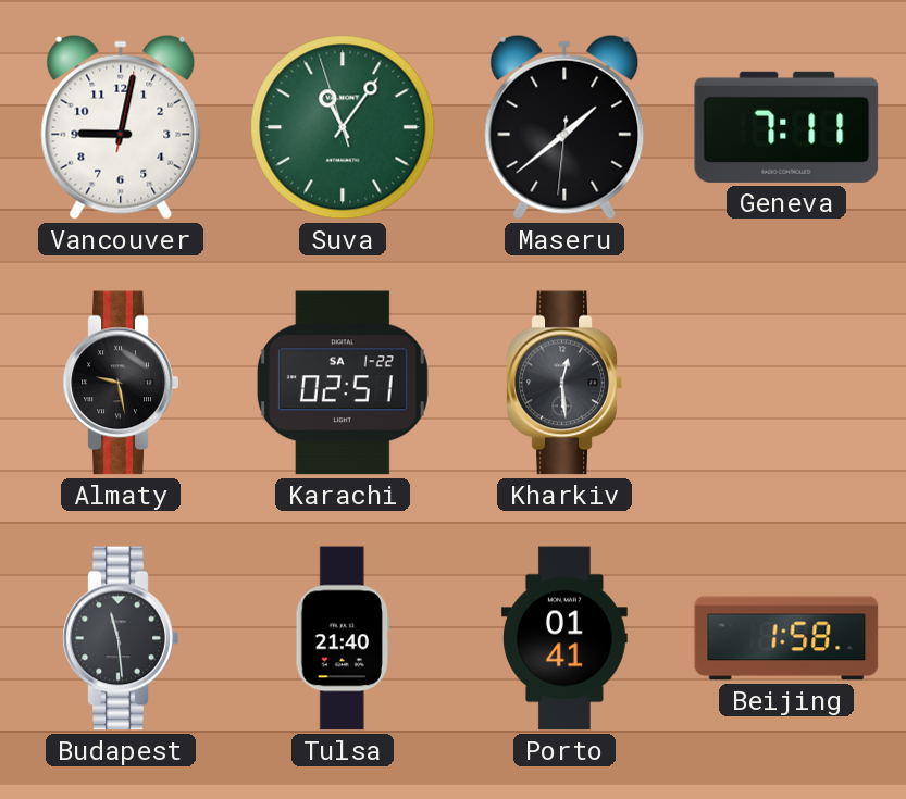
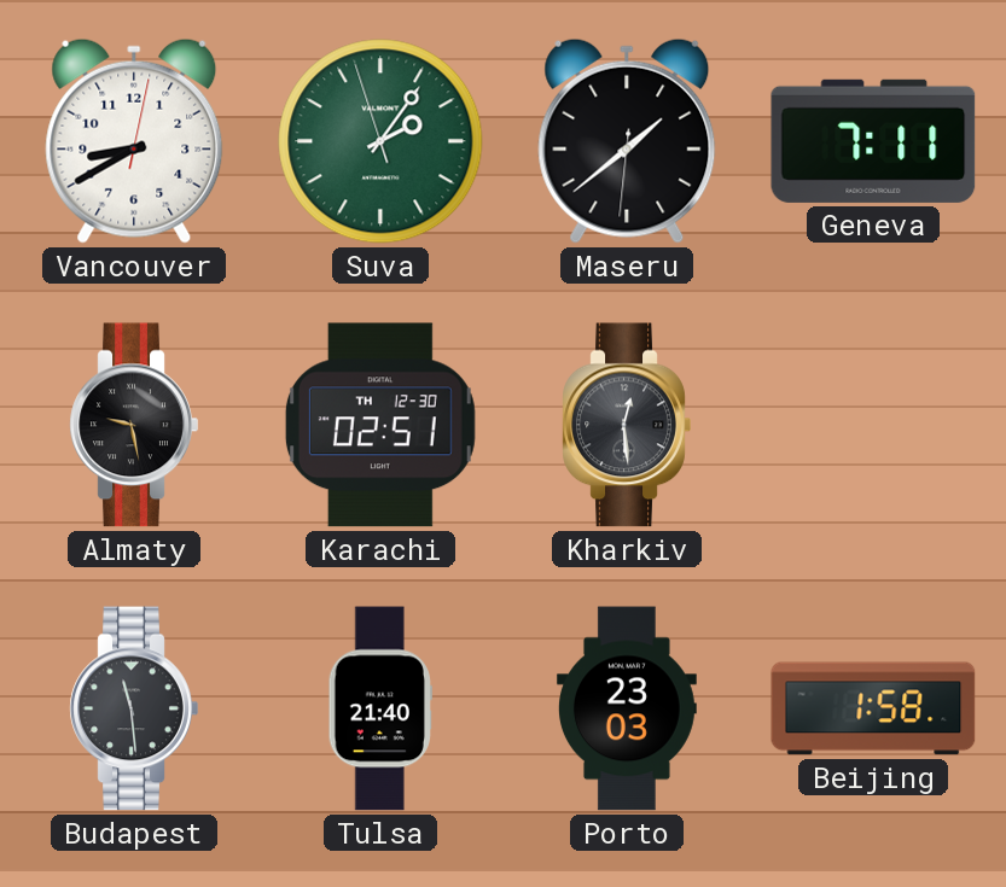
Vancouver: 9:02 -> 8:40
Suva: 11:05 -> 2:05
Karachi date: SA 1-22 -> TH 12-30
Porto: 01:41 -> 23:03
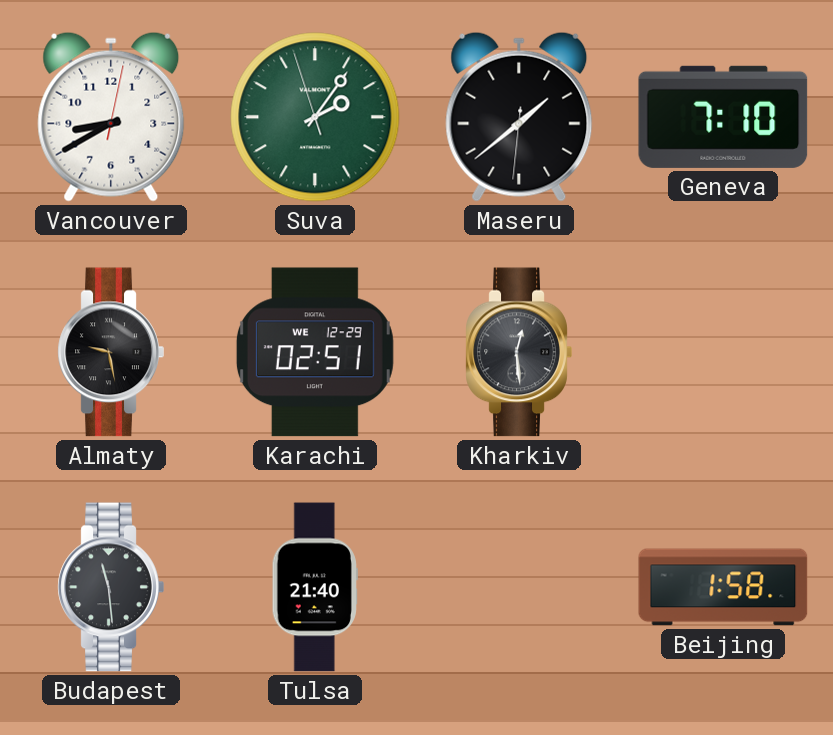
Geneva: 7:11 -> 7:10
Karachi date: TH 12-30 -> WE 12-29
Porto: 23:03 -> none
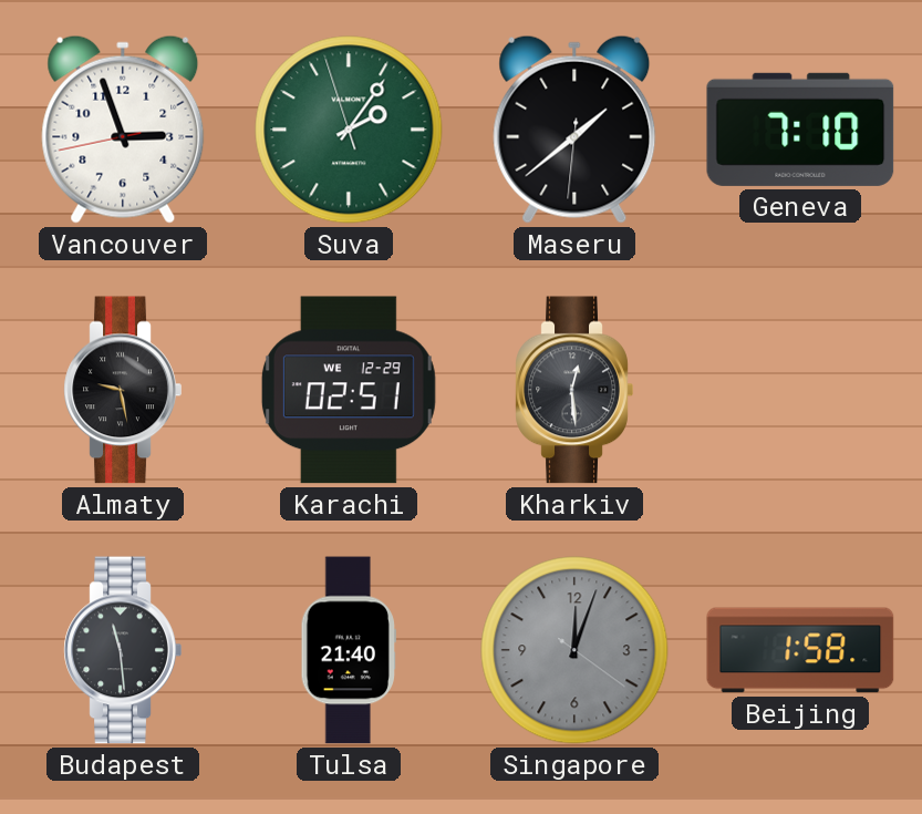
Vancouver: 8:40 -> 2:56
Singapore: none -> 12:03
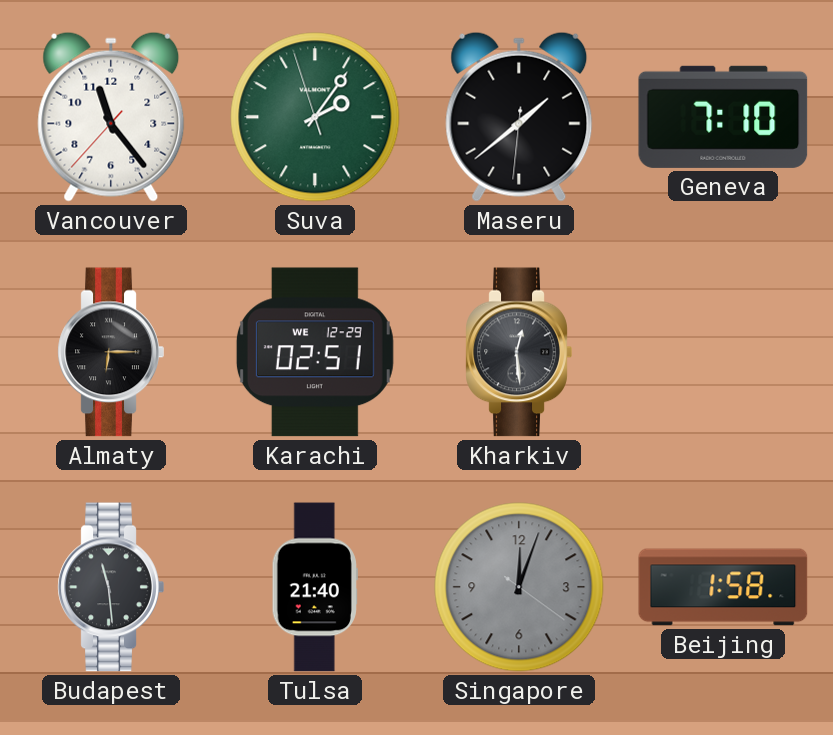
Vancouver: 2:56 -> 11:23
Almaty: 9:28 -> 6:15
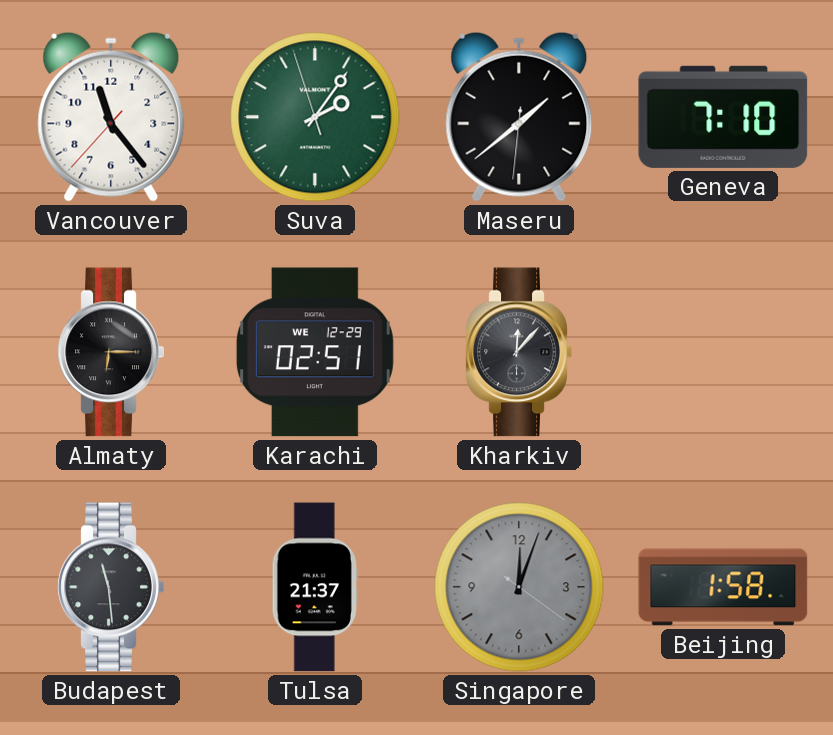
Kharkiv: 12:29 -> 12:07
Tulsa: 21:40 -> 21:37
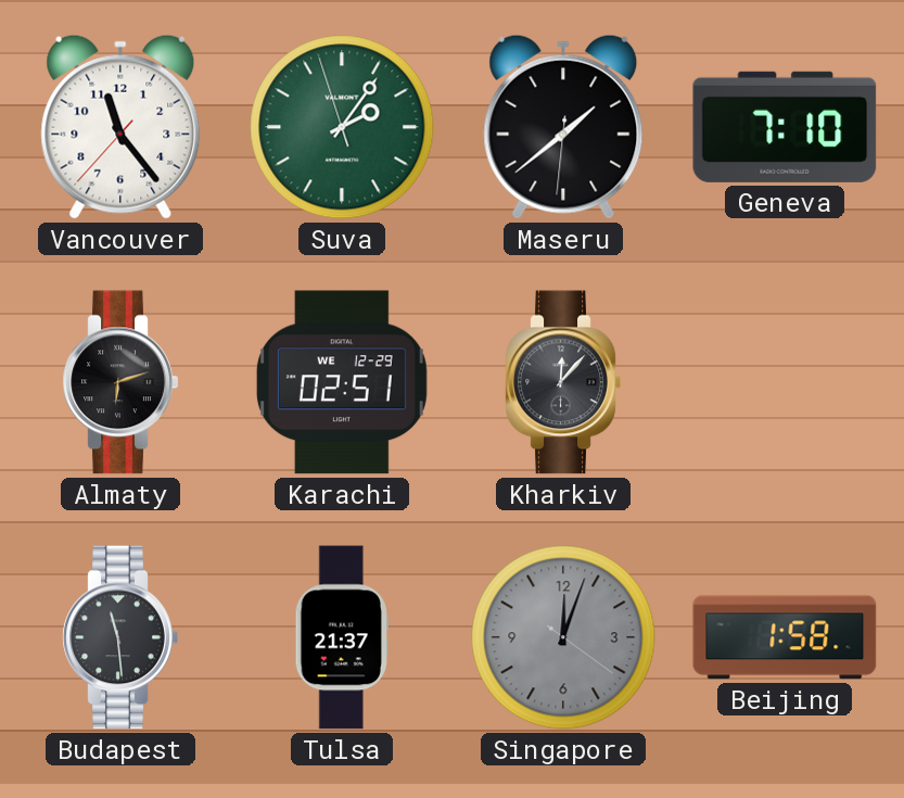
Almaty: 6:15 -> 6:12
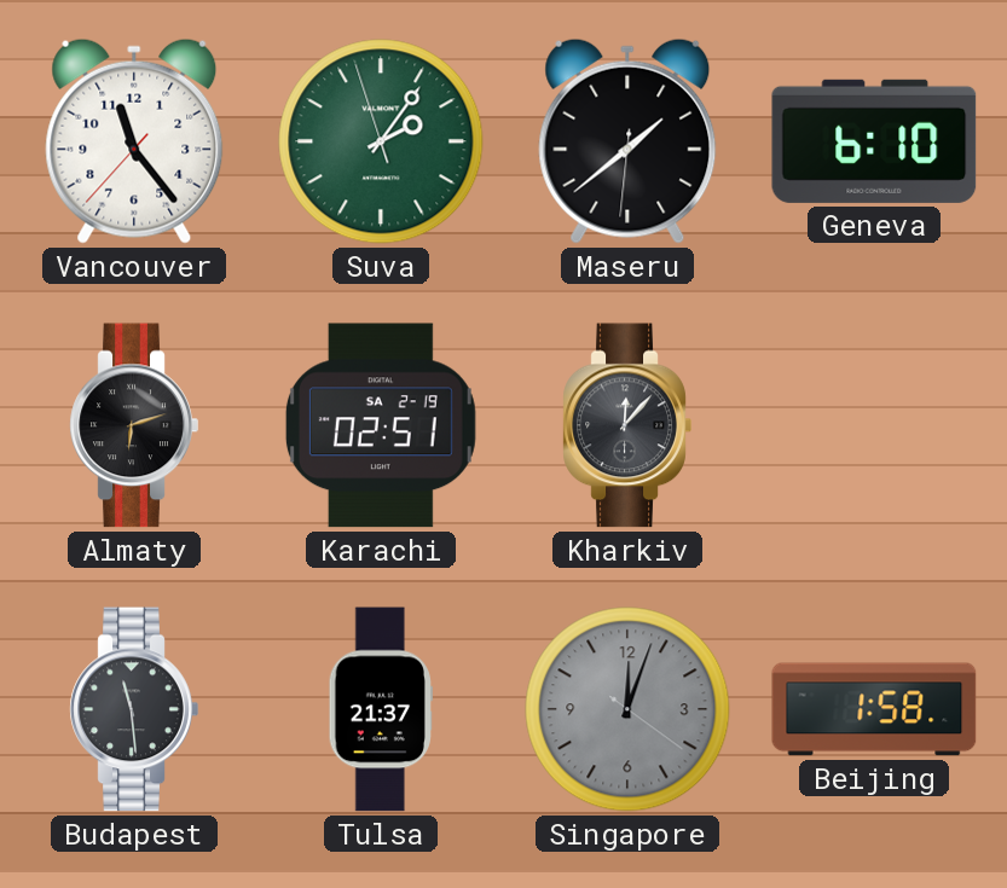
Geneva: 7:10 -> 6:10
Karachi date: WE 12-29 -> SA 2-19
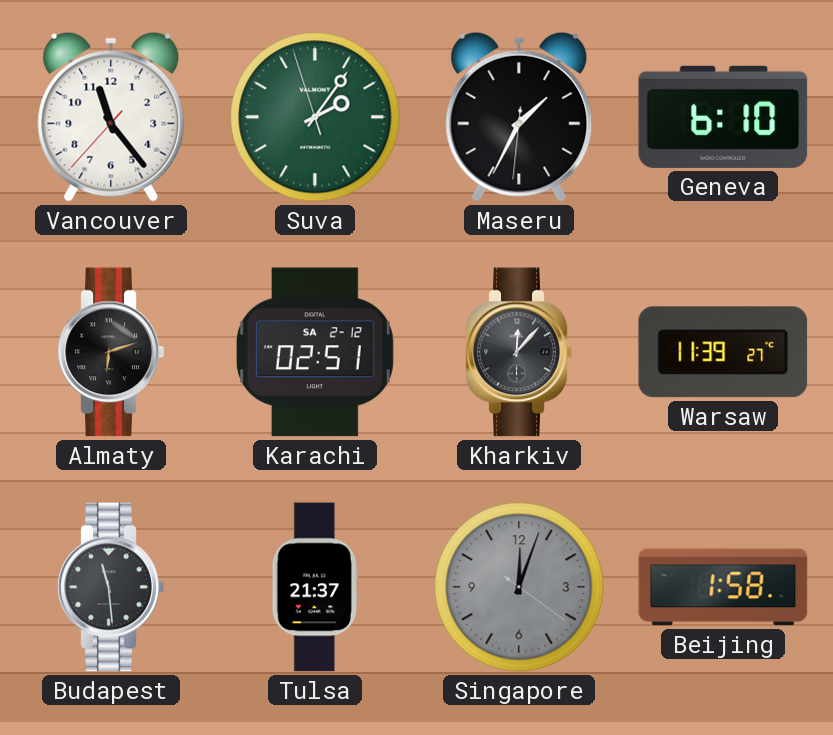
Maseru: 1:38 -> 1:34
Karachi date: SA 2-19 -> SA 2-12
Warsaw: none -> 11:39
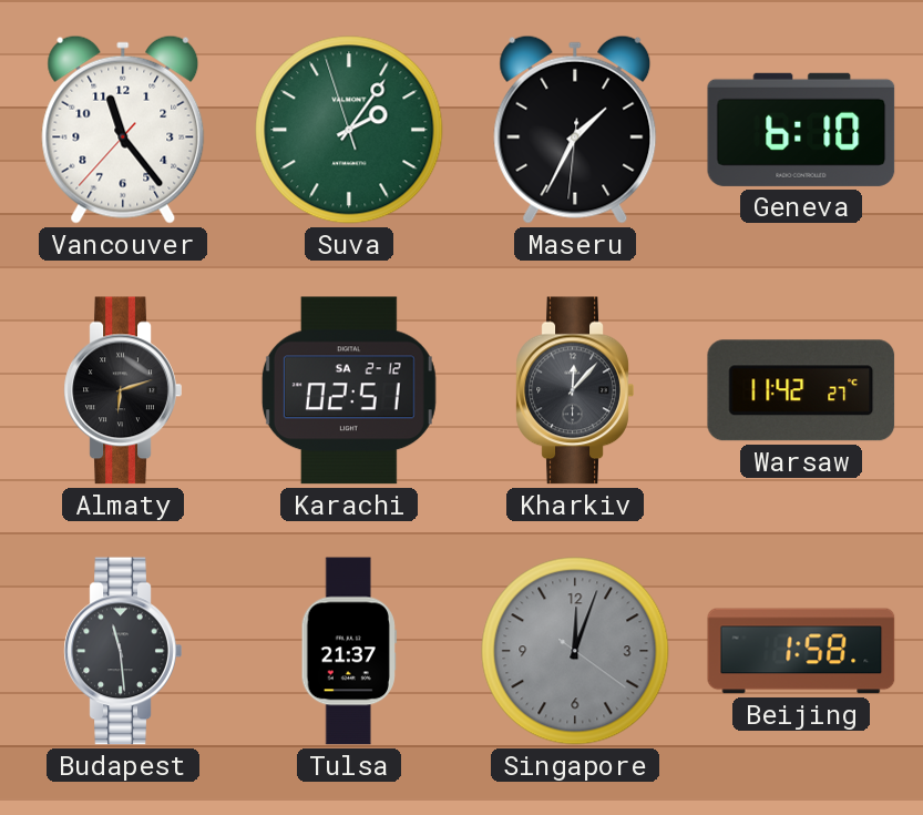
Warsaw: 11:39 -> 11:42
